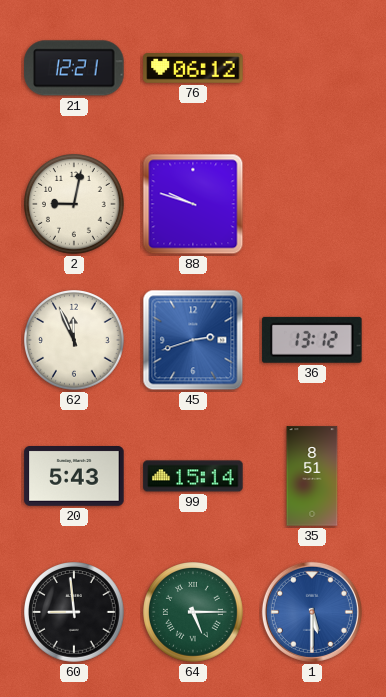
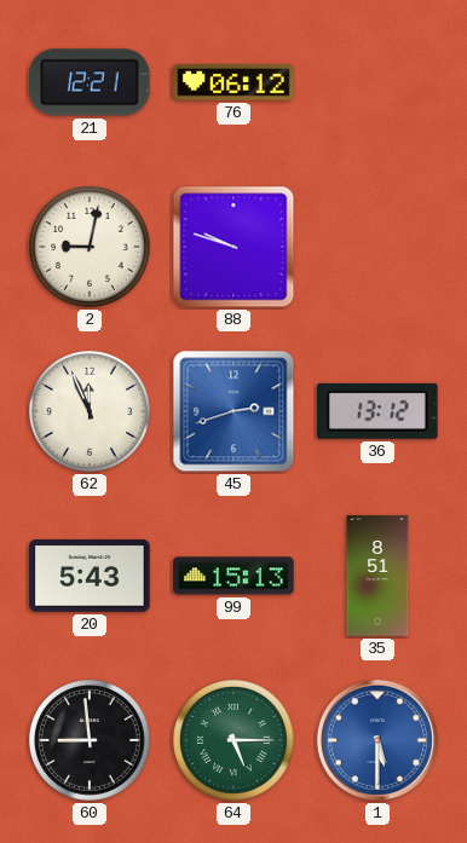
99: 15:14 -> 15:13
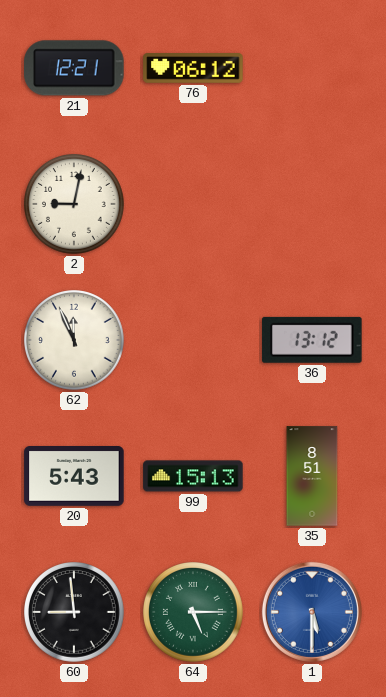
88: 9:48 -> none
45: 2:42 -> none
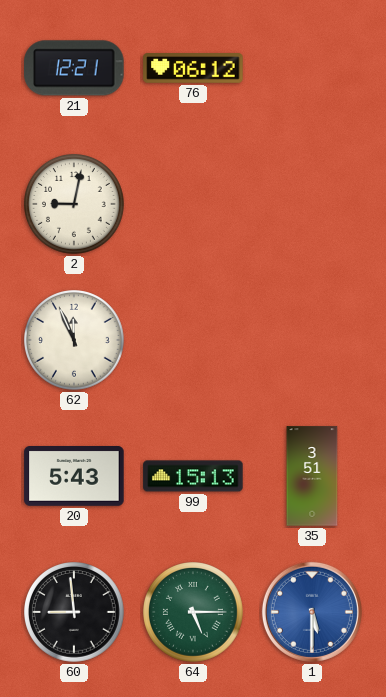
36: 13:12 -> none
35: 8:51 -> 3:51
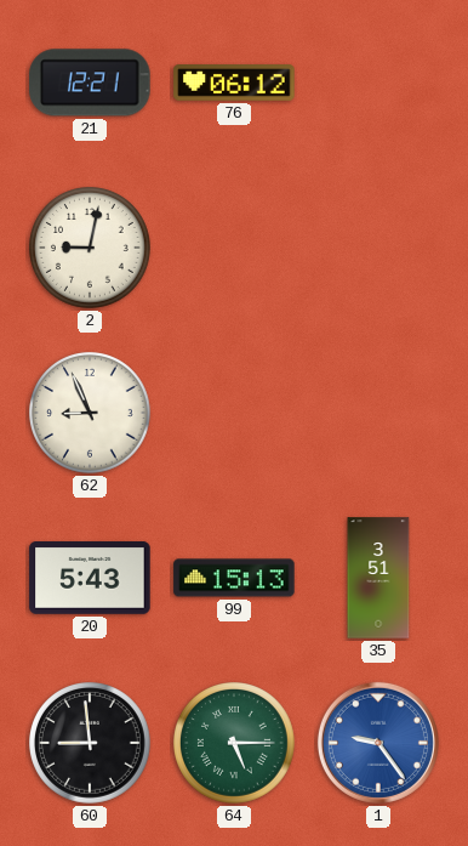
62: 11:56 -> 8:56
1: 5:30 -> 9:24
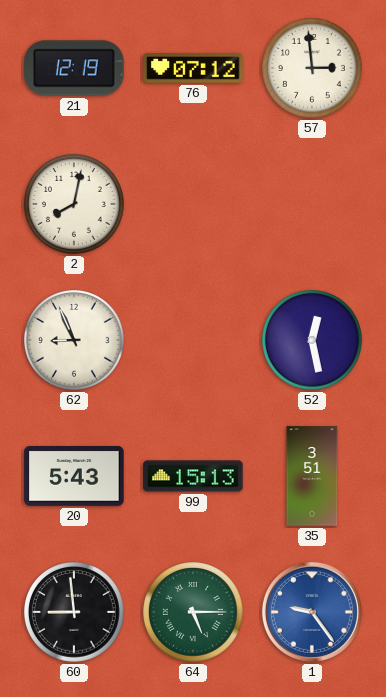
21: 12:21 -> 12:19
76: 06:12 -> 07:12
57: none -> 2:59
2: 9:02 -> 8:02
52: none -> 12:28
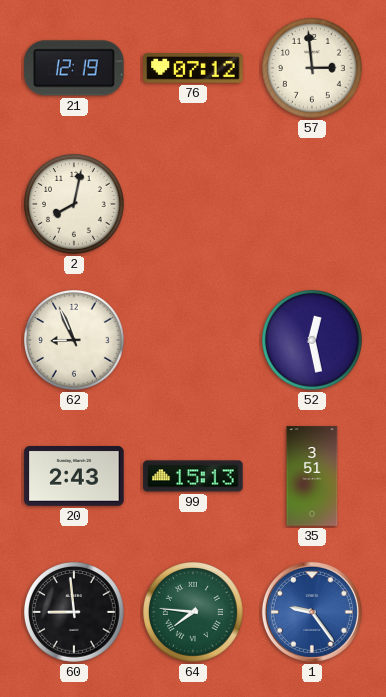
20: 5:43 -> 2:43
64: 5:15 -> 7:46
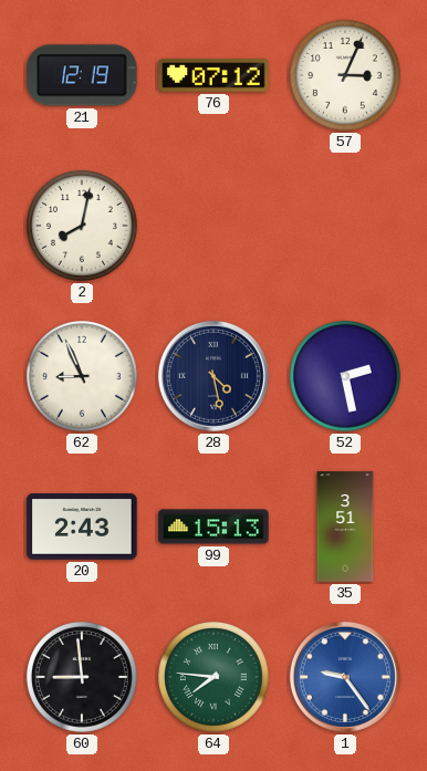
57: 2:59 -> 3:04
28: none -> 4:28
52: 12:28 -> 2:28
